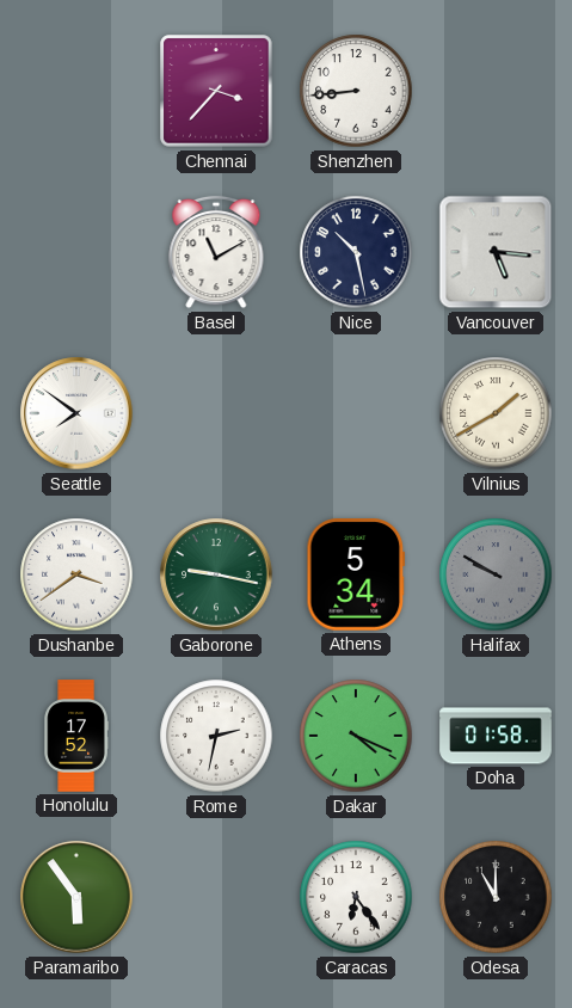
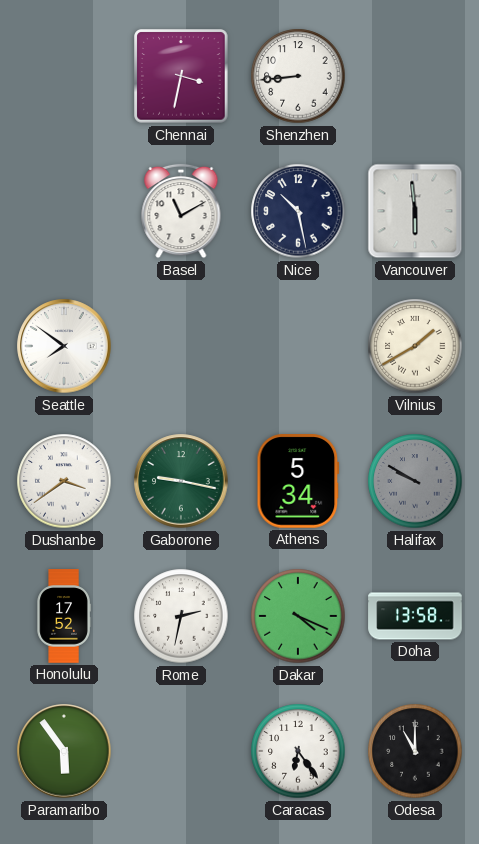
Chennai: 3:37 -> 3:32
Vancouver: 5:16 -> 5:59
Doha: 01:58 -> 13:58
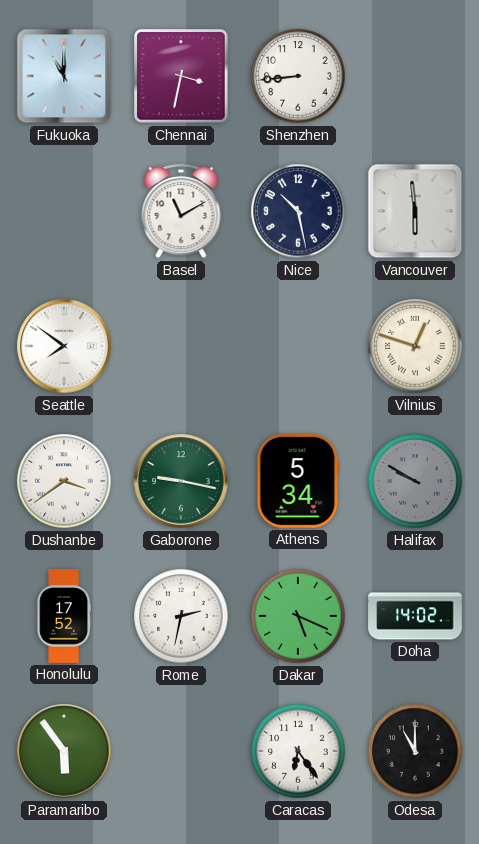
Fukuoka: none -> 11:00
Vilnius: 1:40 -> 12:48
Dakar: 4:19 -> 5:19
Doha: 13:58 -> 14:02
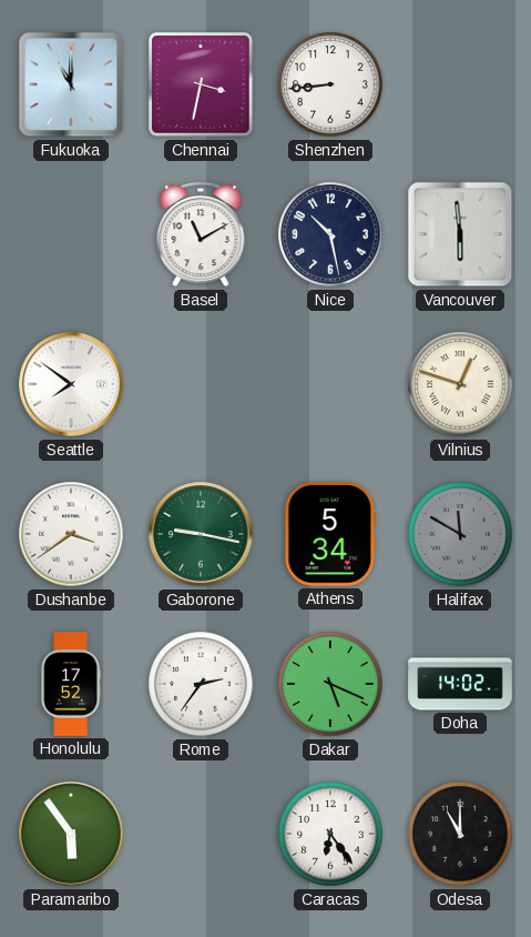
Halifax: 9:50 -> 11:50
Rome: 2:32 -> 2:36
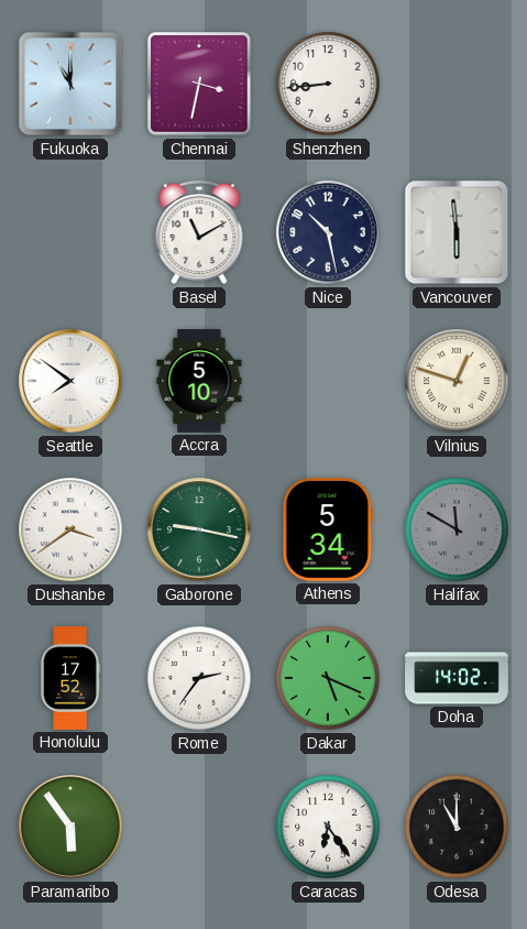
Accra: none -> 5:10
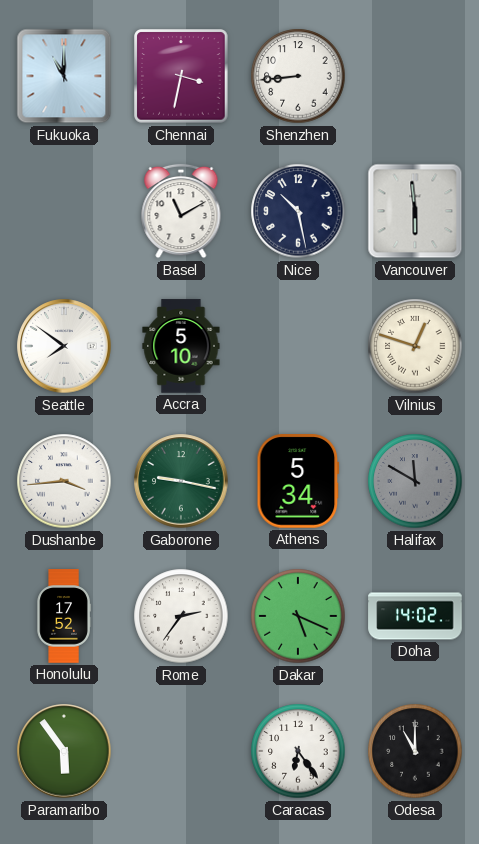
Dushanbe: 3:39 -> 3:44
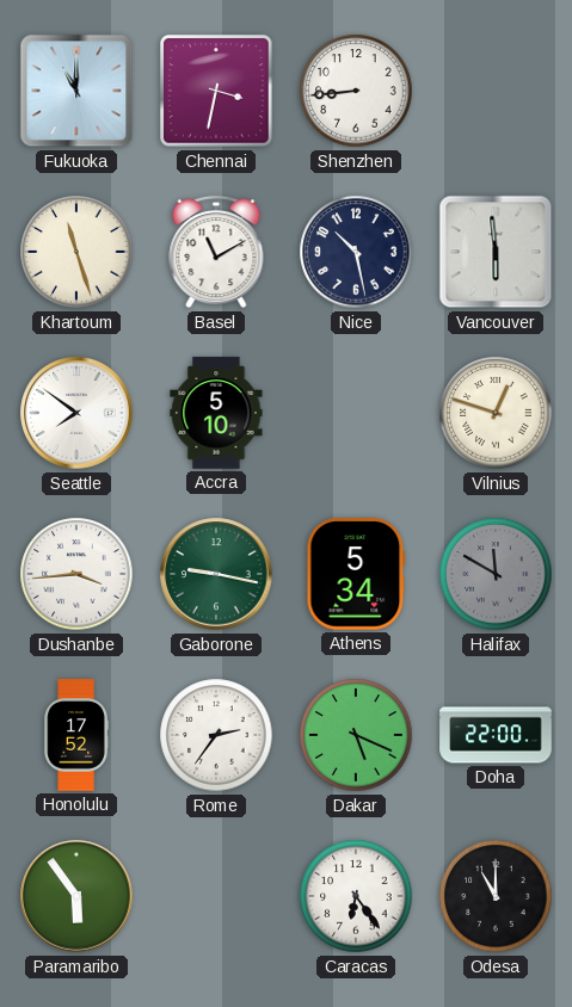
Khartoum: none -> 11:27
Doha: 14:02 -> 22:00
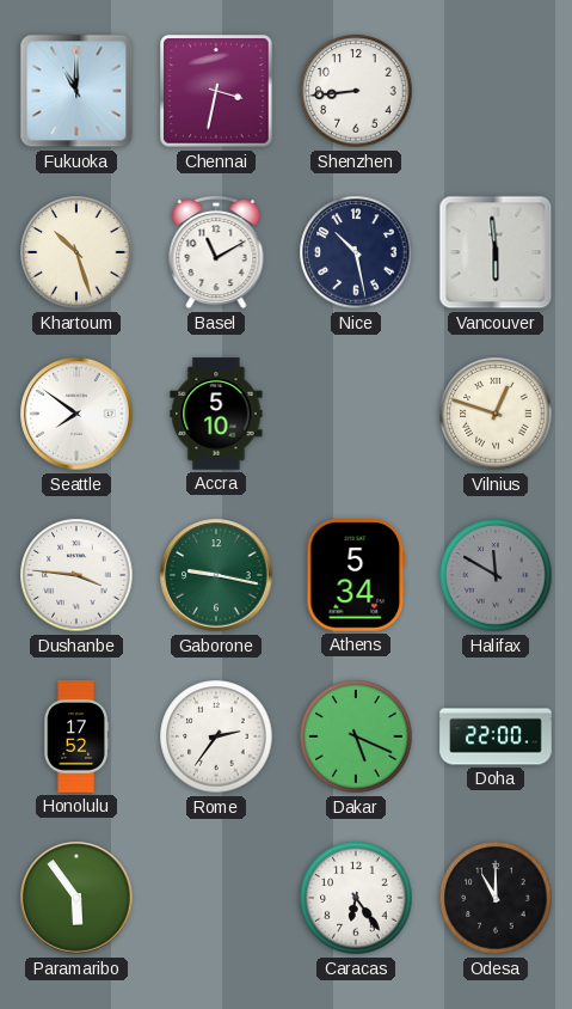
Khartoum: 11:27 -> 10:27
Dushanbe: 3:44 -> 3:46
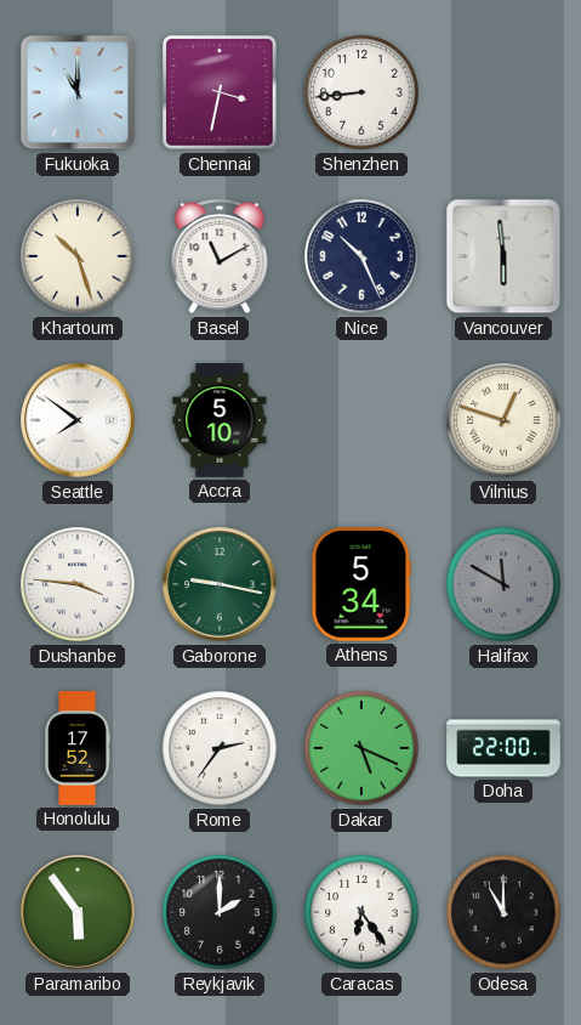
Nice: 10:28 -> 10:26
Reykjavik: none -> 2:00
